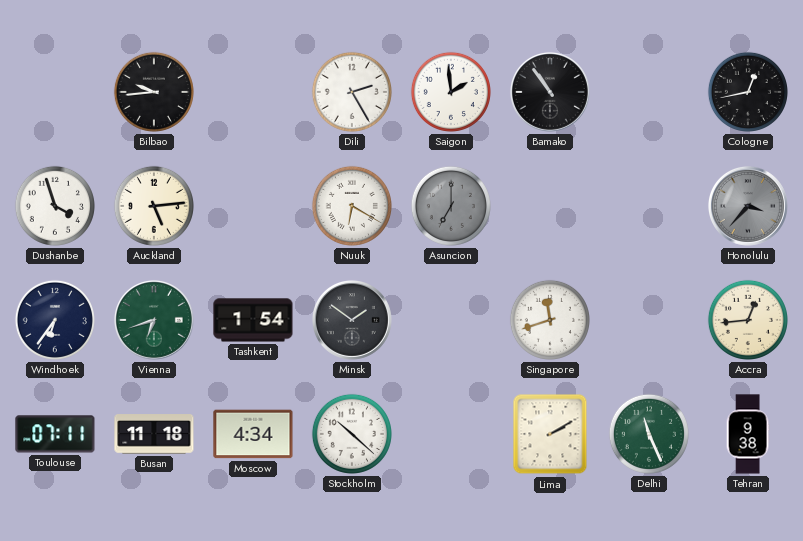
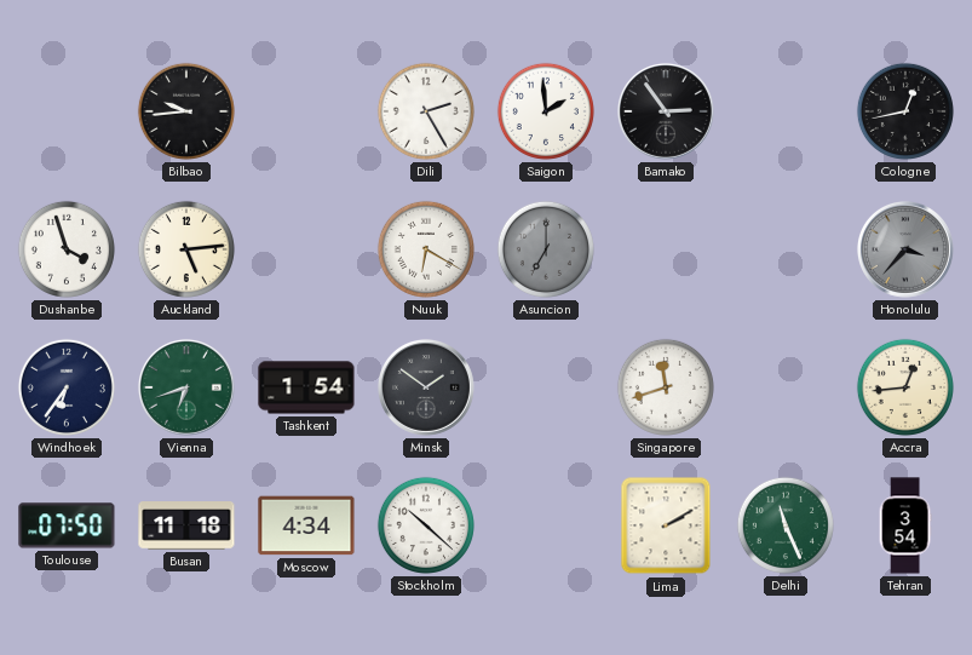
Bamako: 10:54 -> 2:54
Toulouse: 07:11 -> 07:50
Tehran: 9:38 -> 3:54
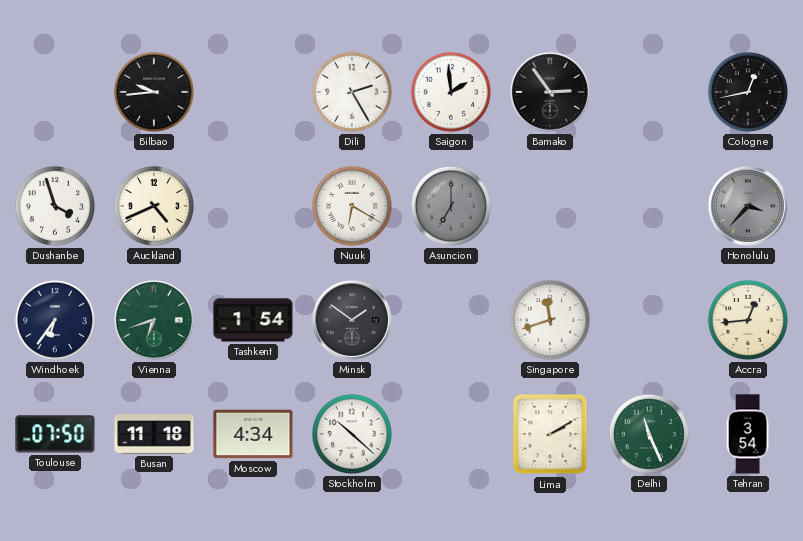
Auckland: 5:14 -> 4:41
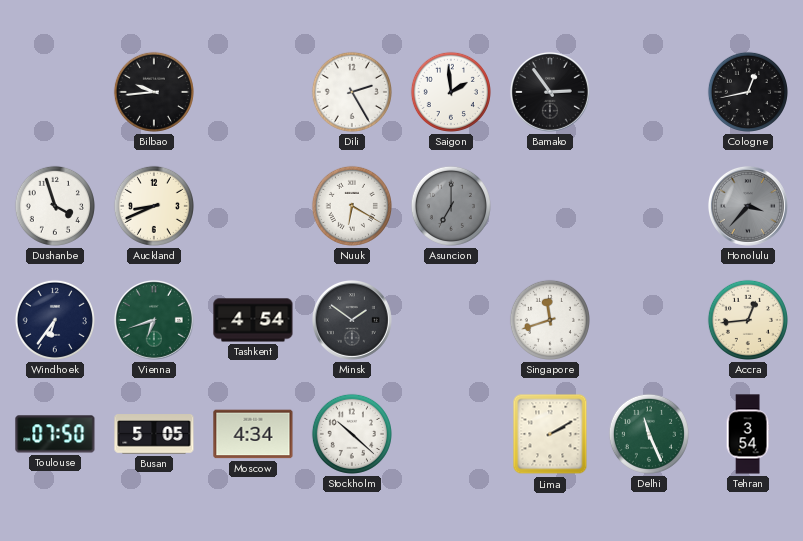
Auckland: 4:41 -> 8:41
Tashkent: 1:54 -> 4:54
Busan: 11:18 -> 5:05
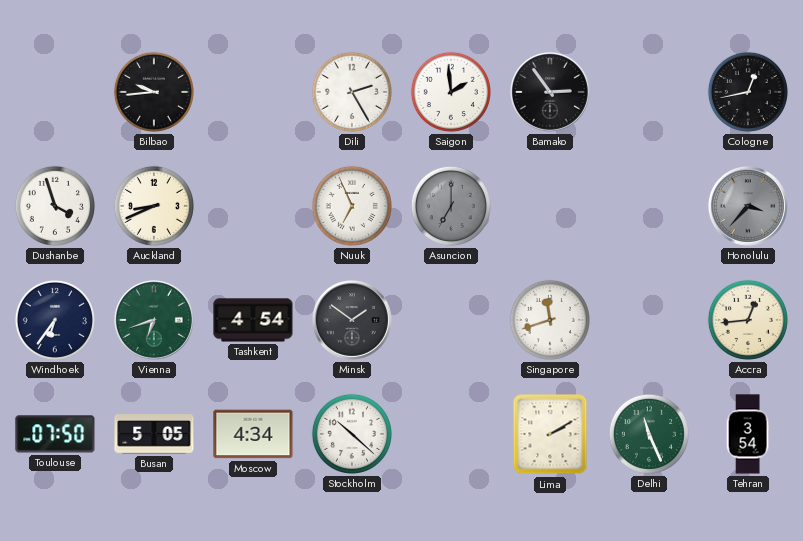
Nuuk: 6:20 -> 6:56
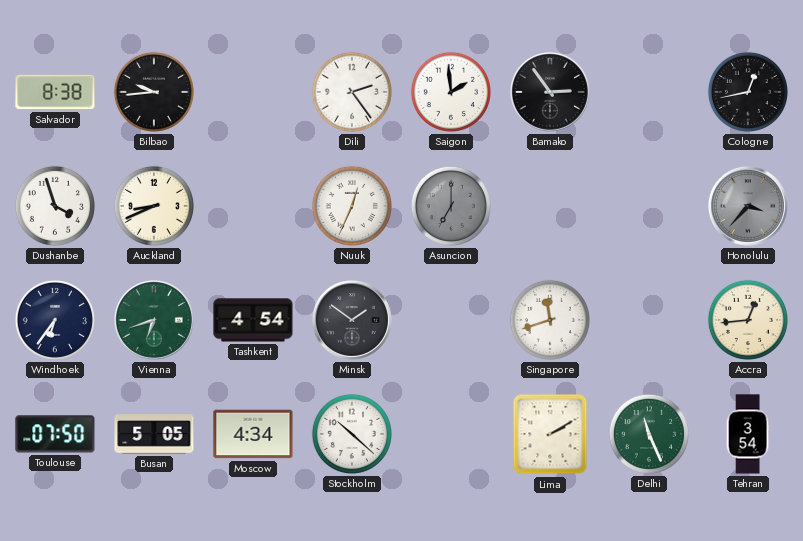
Salvador: none -> 8:38
Dili: 2:25 -> 2:24
Nuuk: 6:56 -> 12:34
